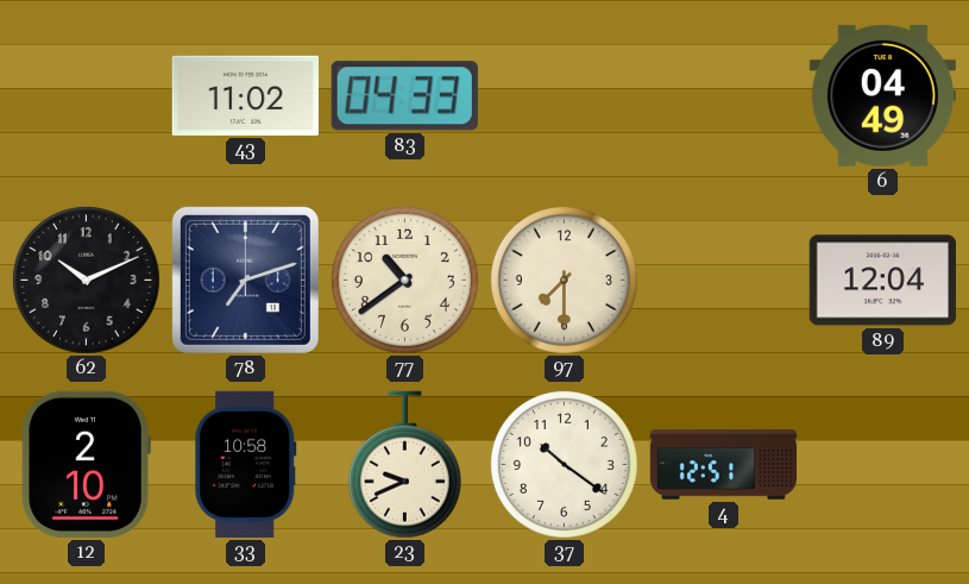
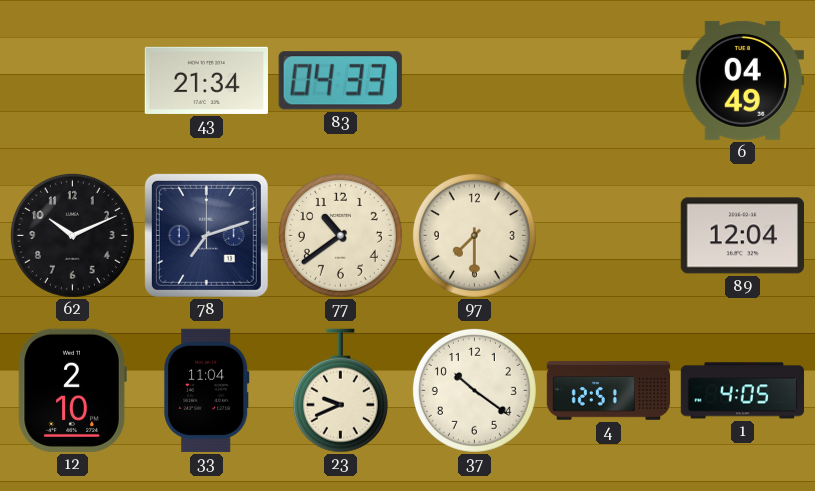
43: 11:02 -> 21:34
33: 10:58 -> 11:04
1: none -> 4:05
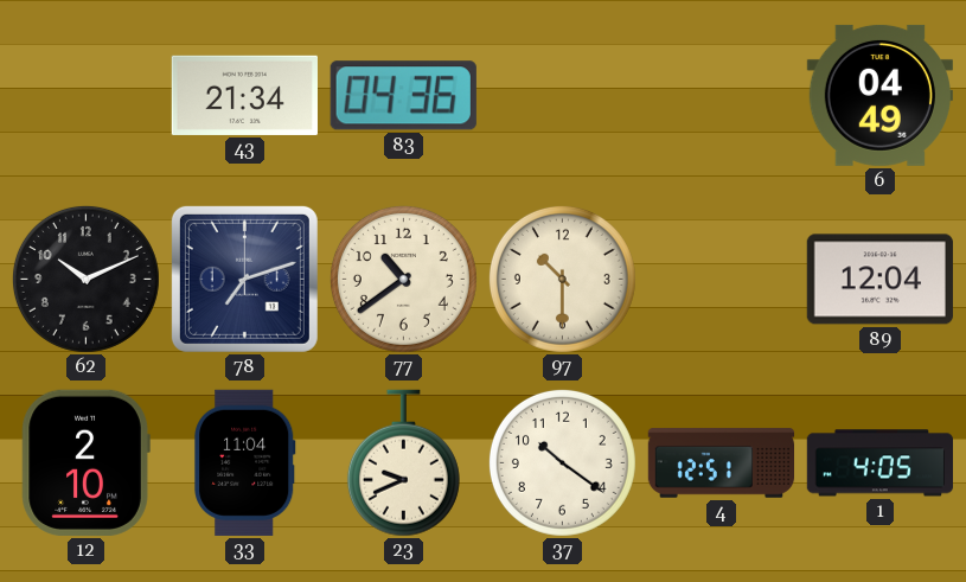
83: 04:33 -> 04:36
97: 7:30 -> 10:30
